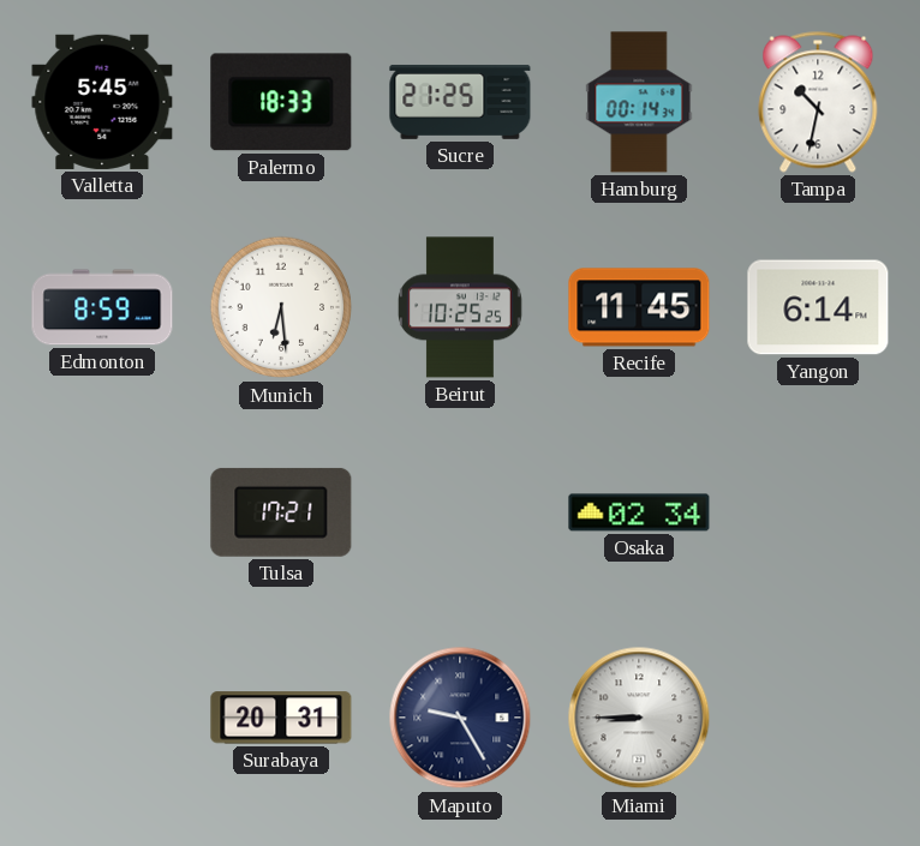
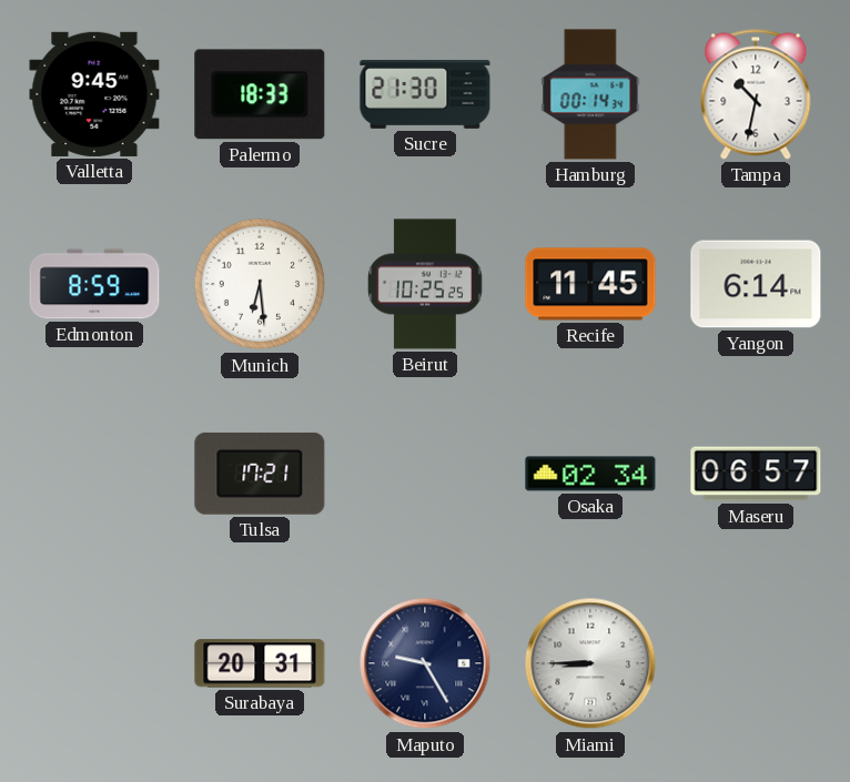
Valletta: 5:45 -> 9:45
Sucre: 21:25 -> 21:30
Maseru: none -> 06:57
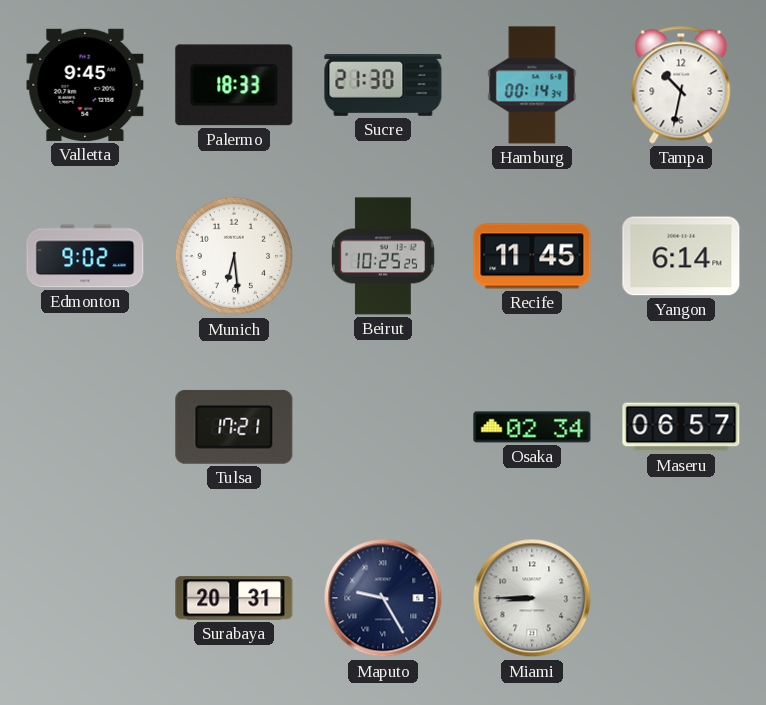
Edmonton: 8:59 -> 9:02
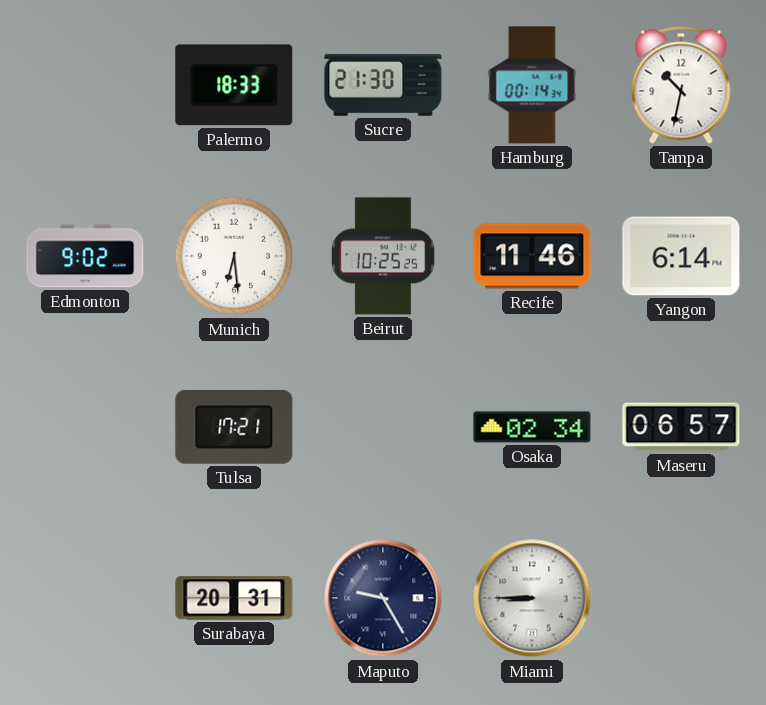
Valletta: 9:45 -> none
Recife: 11:45 -> 11:46
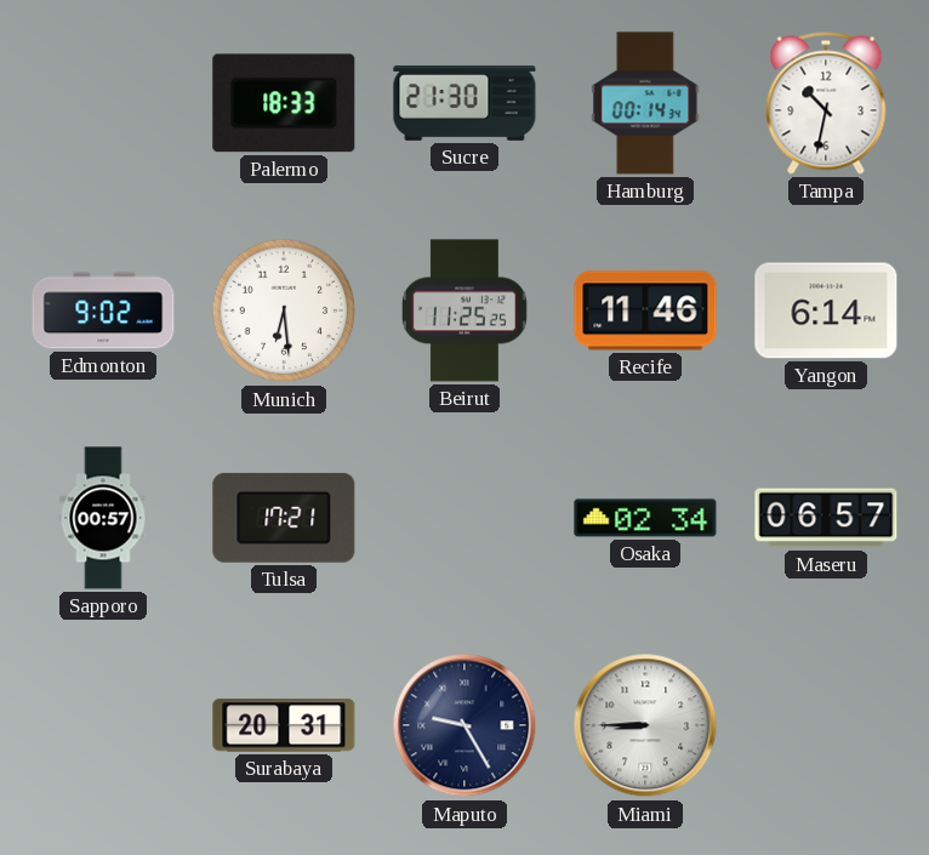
Beirut: 10:25 -> 11:25
Sapporo: none -> 00:57
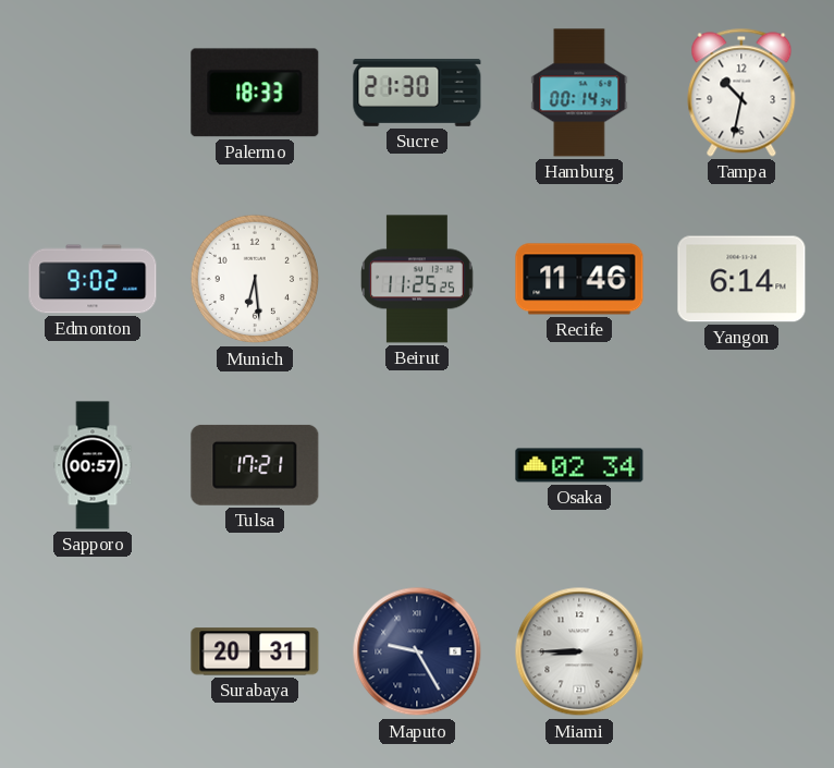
Maseru: 06:57 -> none
